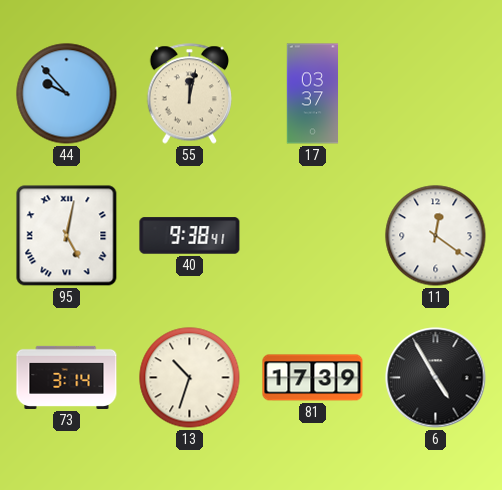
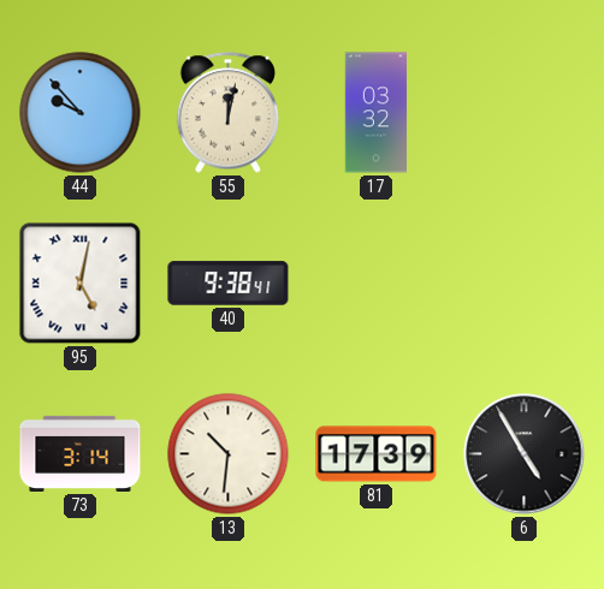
17: 03:37 -> 03:32
11: 12:21 -> none
13: 10:33 -> 10:31
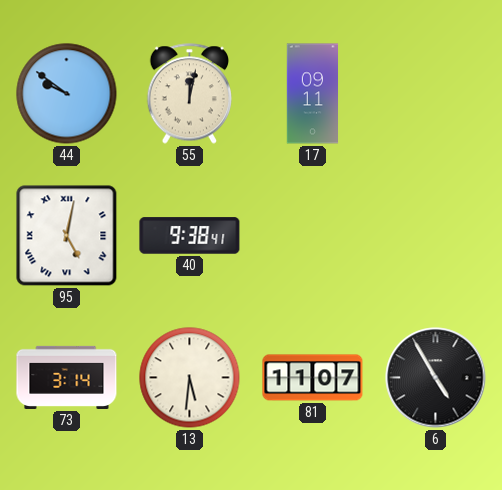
44: 9:53 -> 9:51
17: 03:32 -> 09:11
13: 10:31 -> 5:31
81: 17:39 -> 11:07
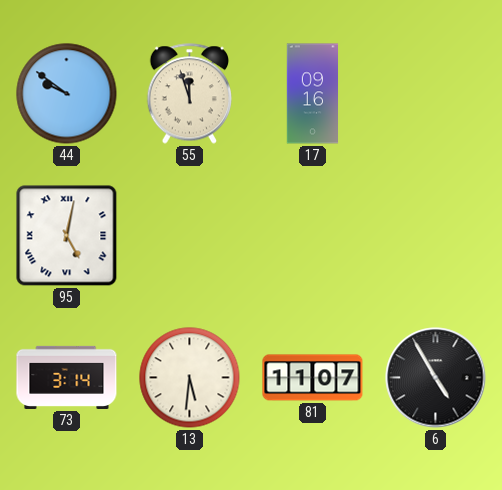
55: 12:02 -> 11:57
17: 09:11 -> 09:16
40: 9:38 -> none
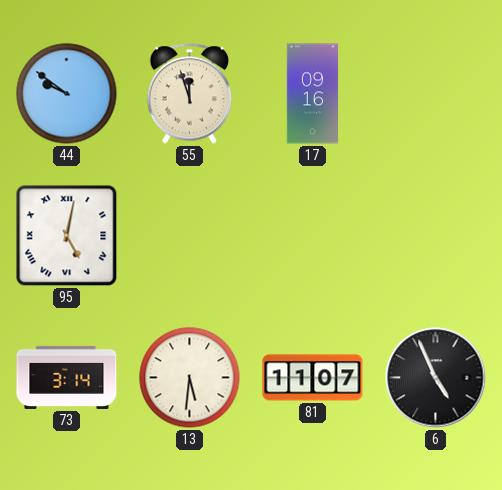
6: 4:55 -> 4:56
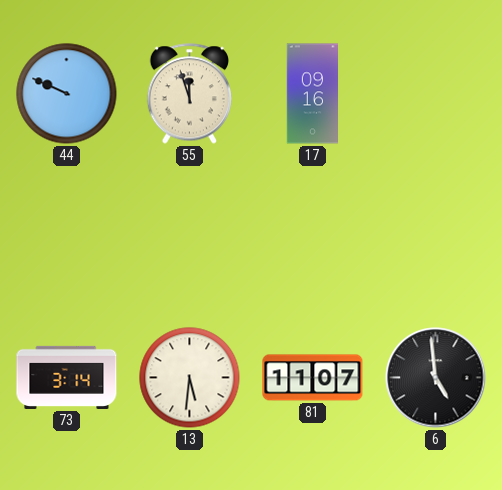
44: 9:51 -> 9:49
95: 5:02 -> none
6: 4:56 -> 4:59
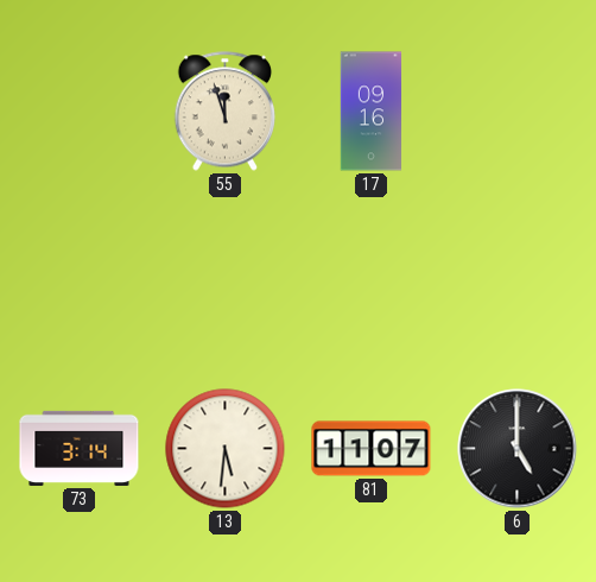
44: 9:49 -> none
6: 4:59 -> 5:00
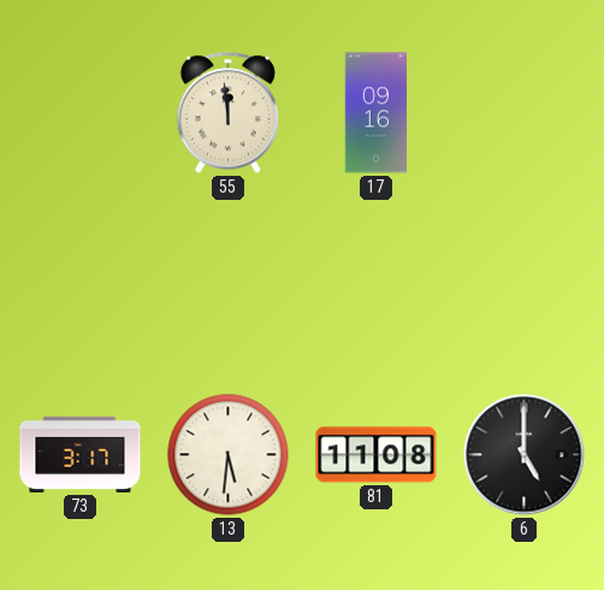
55: 11:57 -> 11:59
73: 3:14 -> 3:17
81: 11:07 -> 11:08
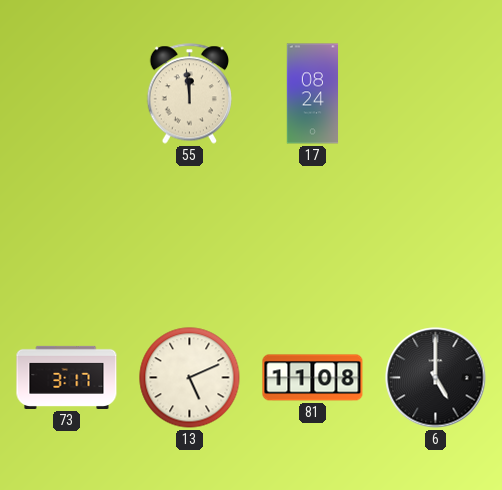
17: 09:16 -> 08:24
13: 5:31 -> 5:11
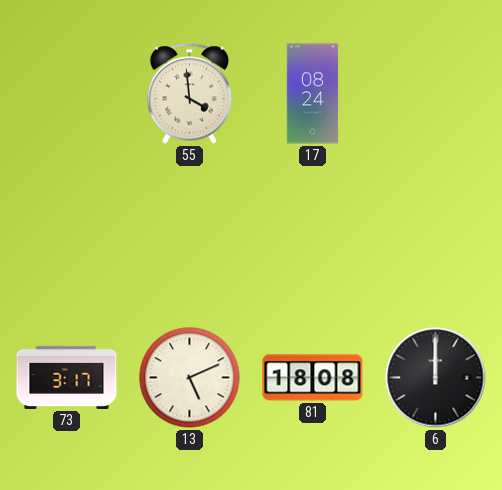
55: 11:59 -> 3:59
81: 11:08 -> 18:08
6: 5:00 -> 12:00
